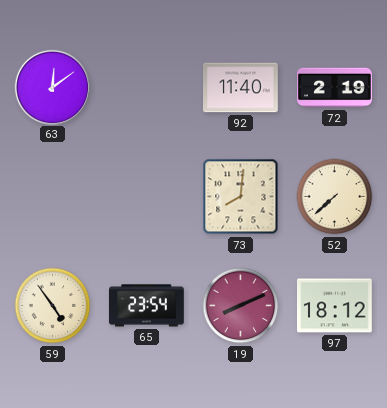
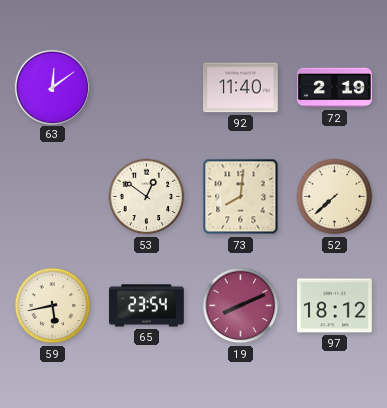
53: none -> 12:51
59: 4:54 -> 5:43
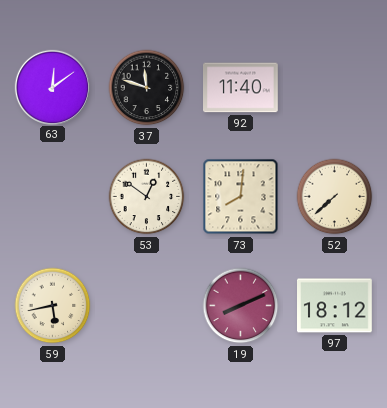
37: none -> 11:48
72: 2:19 -> none
65: 23:54 -> none
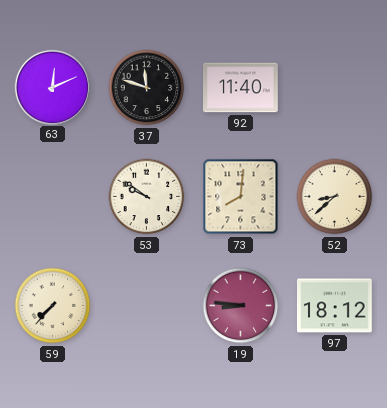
63: 12:09 -> 12:11
53: 12:51 -> 9:51
52: 7:38 -> 8:38
59: 5:43 -> 7:37
19: 8:11 -> 8:46
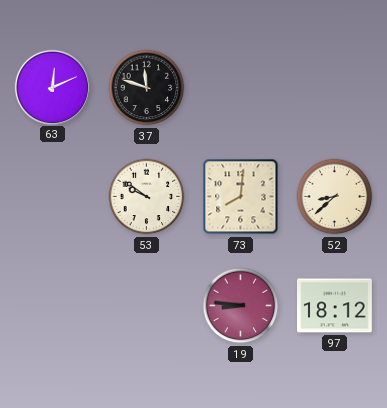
92: 11:40 -> none
59: 7:37 -> none
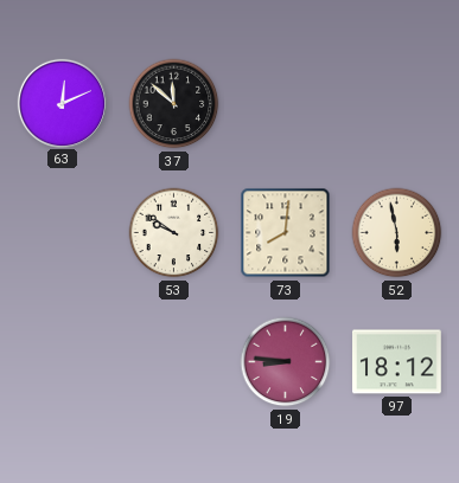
37: 11:48 -> 11:52
52: 8:38 -> 5:58
